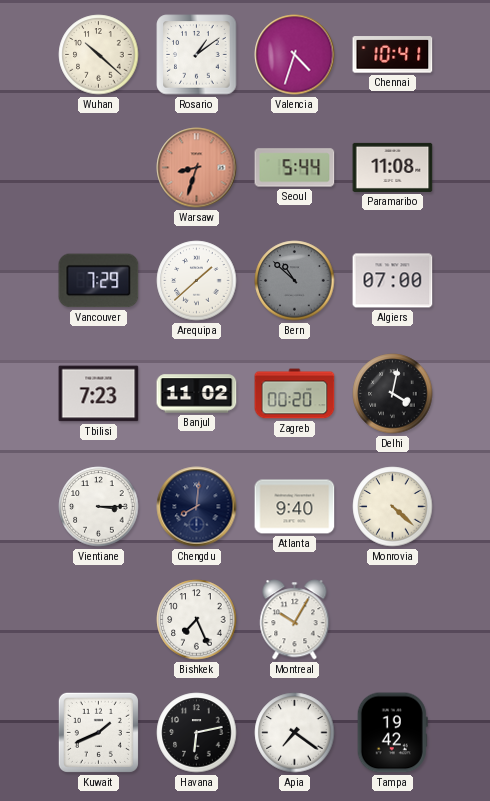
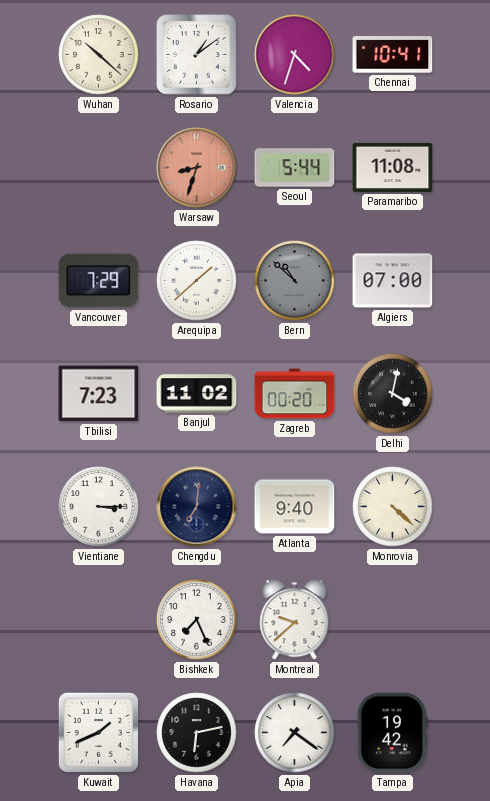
Chengdu: 8:01 -> 7:01
Montreal: 10:05 -> 9:38
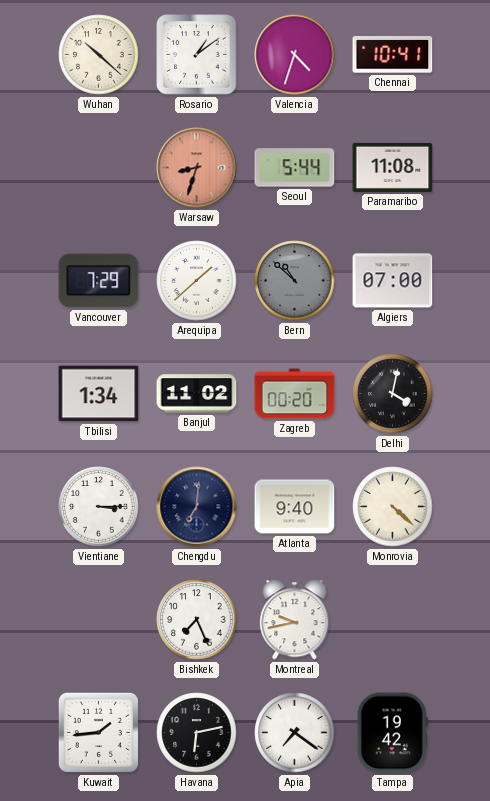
Tbilisi: 7:23 -> 1:34
Montreal: 9:38 -> 9:43
Kuwait: 1:41 -> 1:44
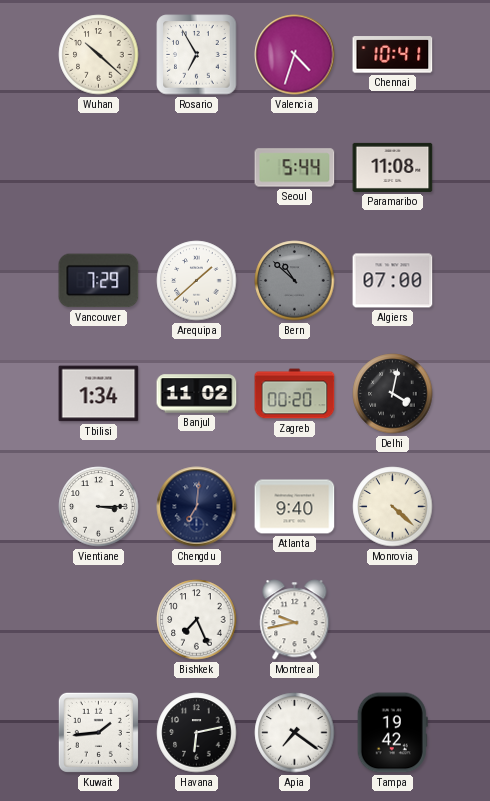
Rosario: 1:09 -> 6:55
Warsaw: 8:33 -> none
